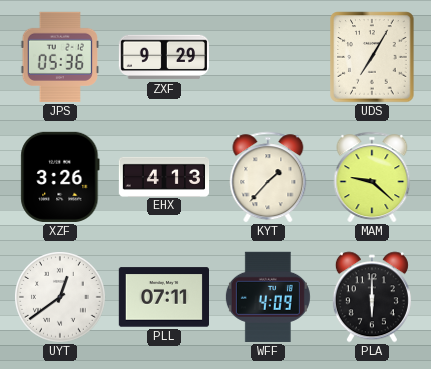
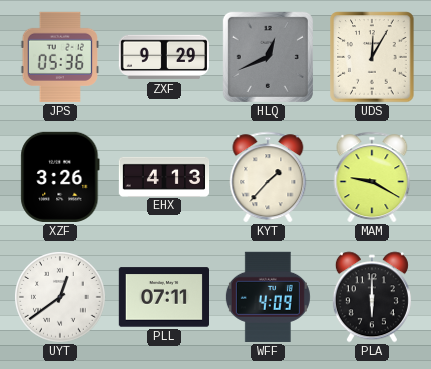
HLQ: none -> 12:41
UDS: 7:05 -> 12:05
MAM: 9:22 -> 9:20
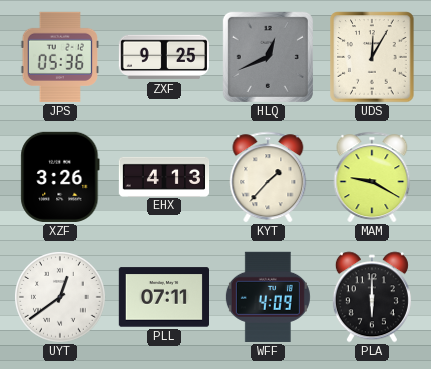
ZXF: 9:29 -> 9:25
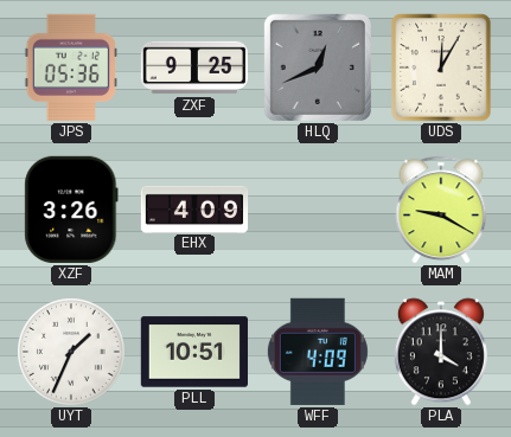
EHX: 4:13 -> 4:09
KYT: 1:37 -> none
UYT: 12:39 -> 1:34
PLL: 07:11 -> 10:51
PLA: 6:00 -> 4:00
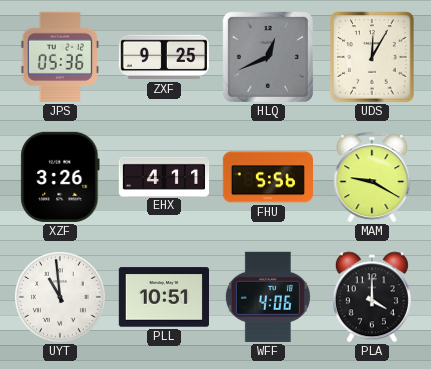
EHX: 4:09 -> 4:11
FHU: none -> 5:56
UYT: 1:34 -> 10:59
WFF: 4:09 -> 4:06
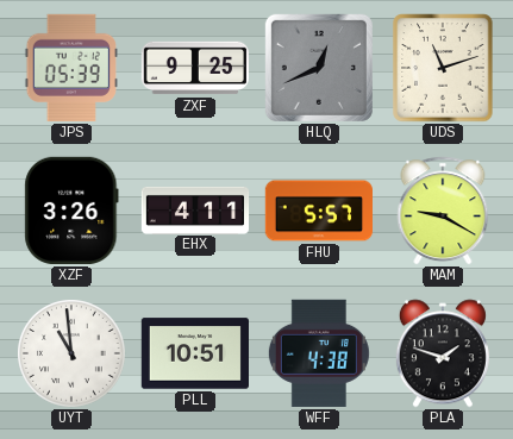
JPS: 05:36 -> 05:39
UDS: 12:05 -> 11:12
FHU: 5:56 -> 5:57
WFF: 4:06 -> 4:38
PLA: 4:00 -> 1:48
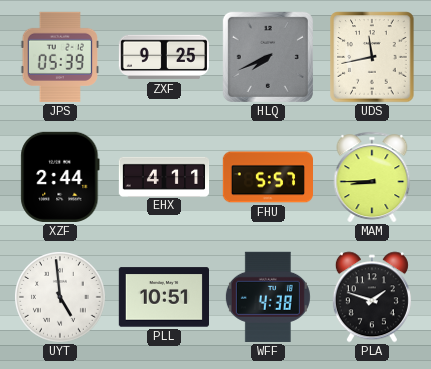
HLQ: 12:41 -> 7:41
UDS: 11:12 -> 11:43
XZF: 3:26 -> 2:44
MAM: 9:20 -> 8:45
UYT: 10:59 -> 4:59
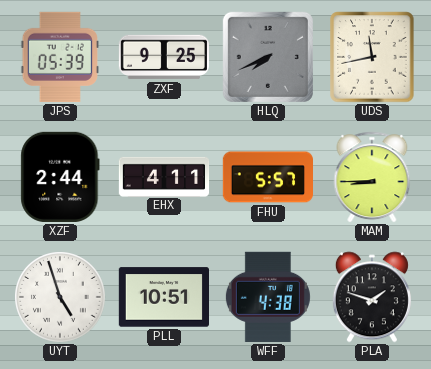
UYT: 4:59 -> 4:57
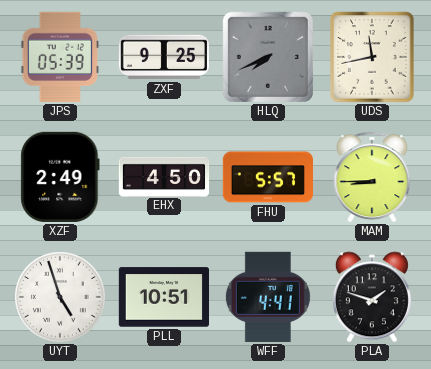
XZF: 2:44 -> 2:49
EHX: 4:11 -> 4:50
WFF: 4:38 -> 4:41
